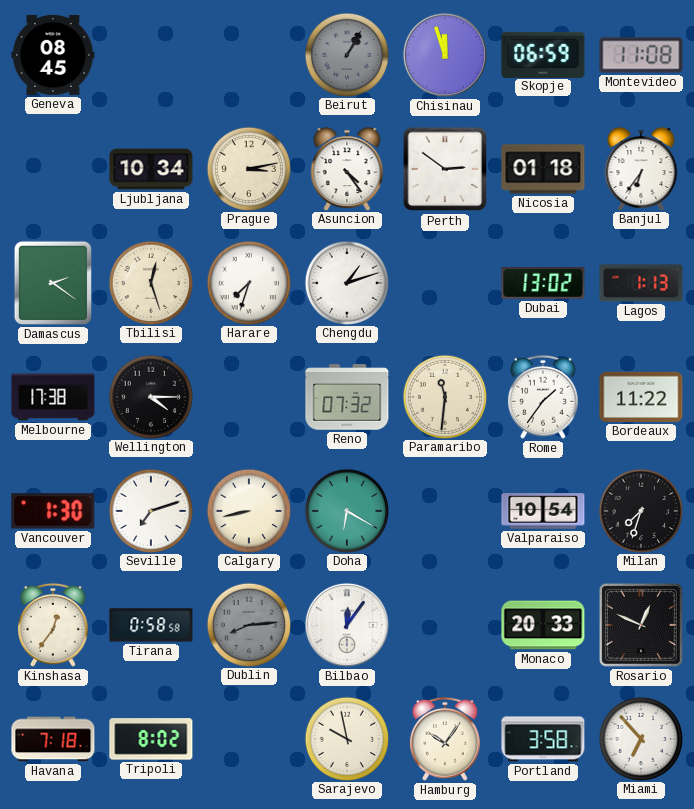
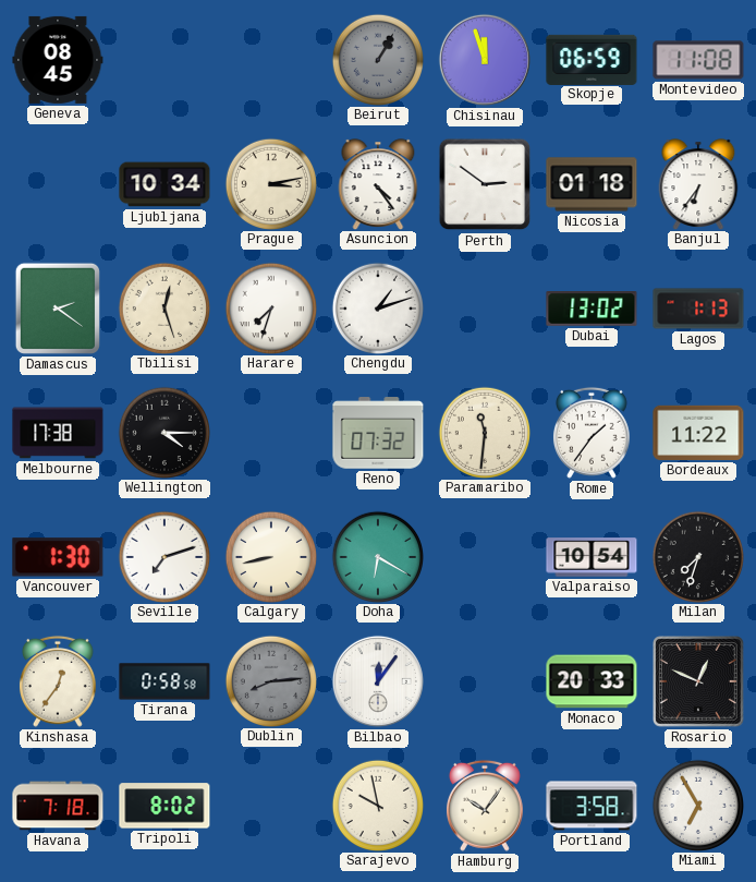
Miami: 6:53 -> 6:55
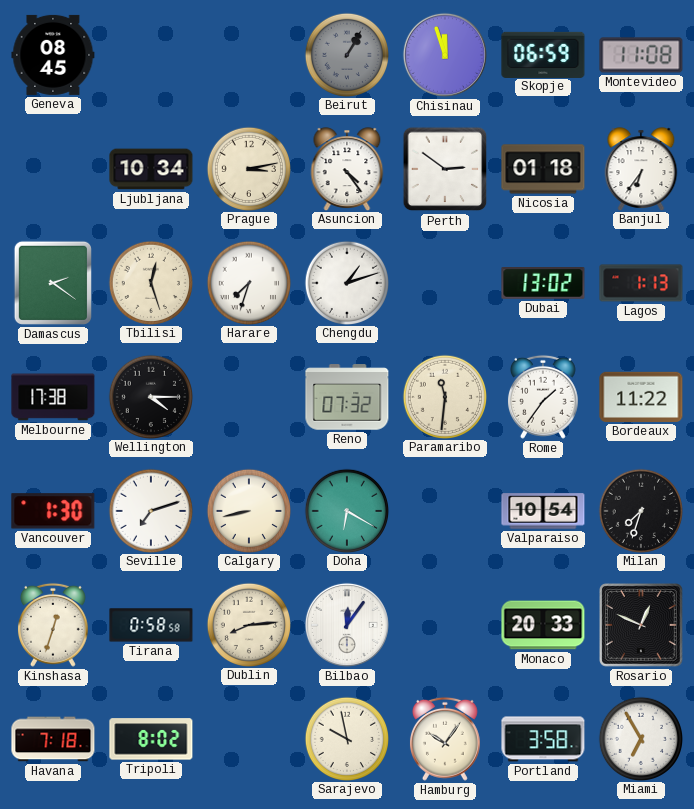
Kinshasa: 12:36 -> 12:33
Dublin dial: grey -> cream
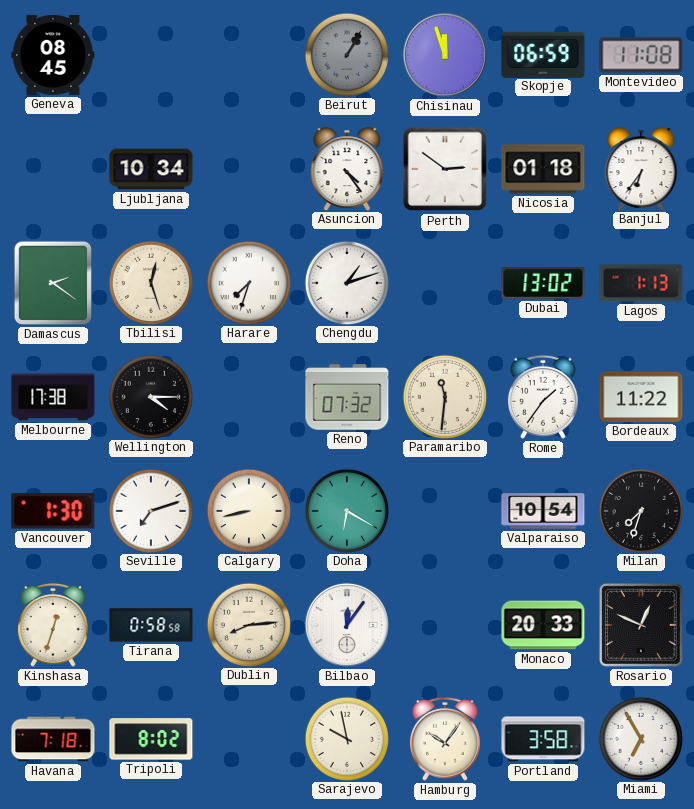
Prague: 3:13 -> none
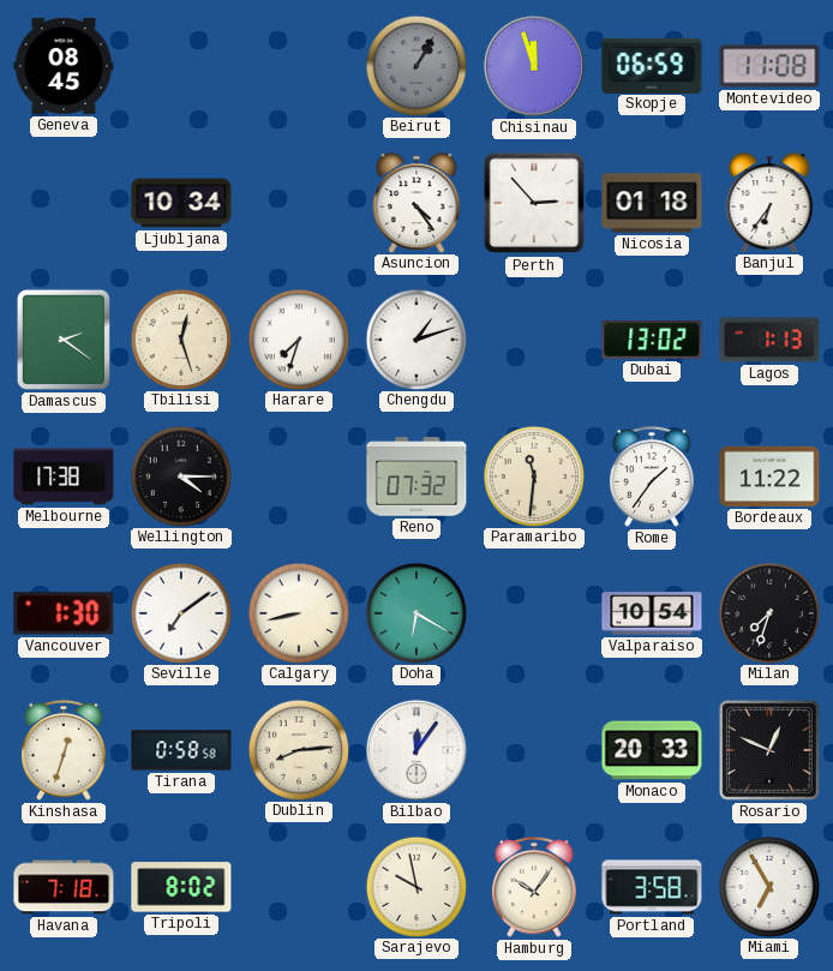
Perth: 2:51 -> 2:53
Seville: 7:12 -> 7:09
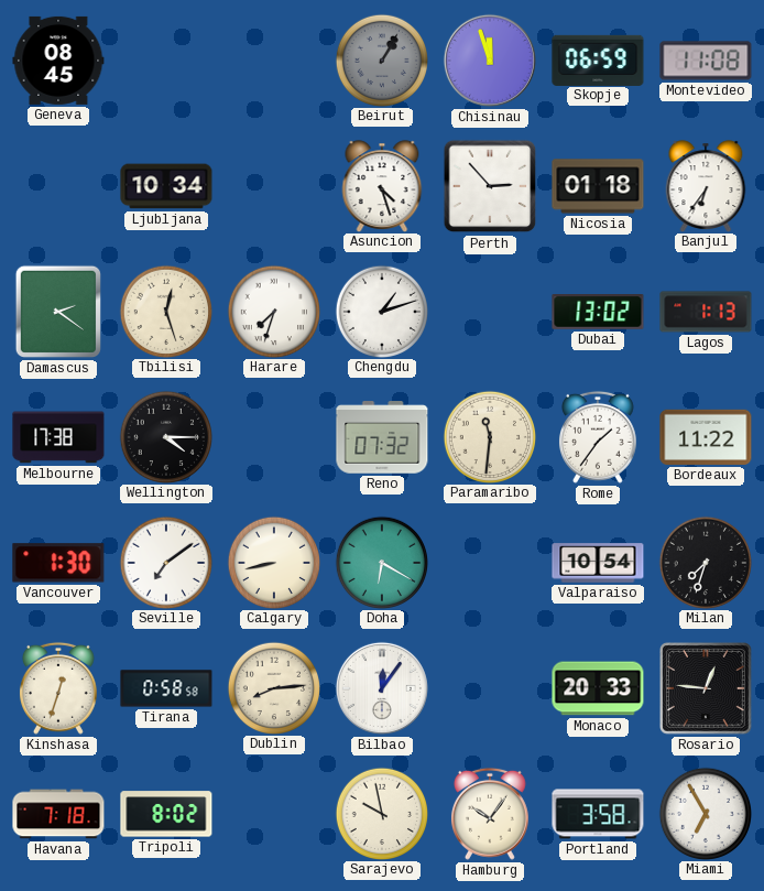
Asuncion: 4:24 -> 4:27
Rosario: 12:49 -> 12:46
